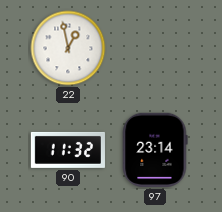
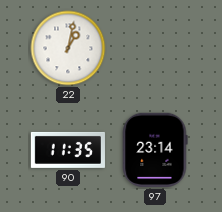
22: 12:58 -> 1:02
90: 11:32 -> 11:35
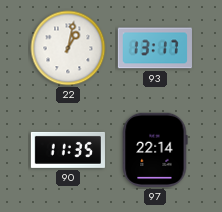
93: none -> 13:17
97: 23:14 -> 22:14
